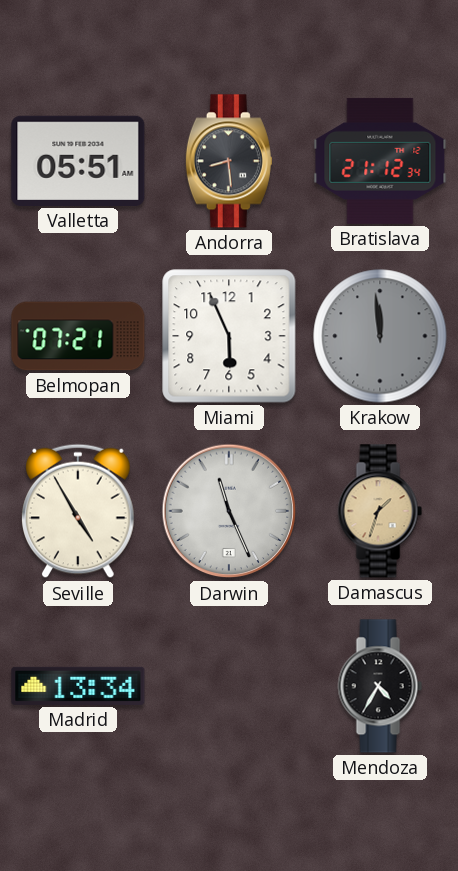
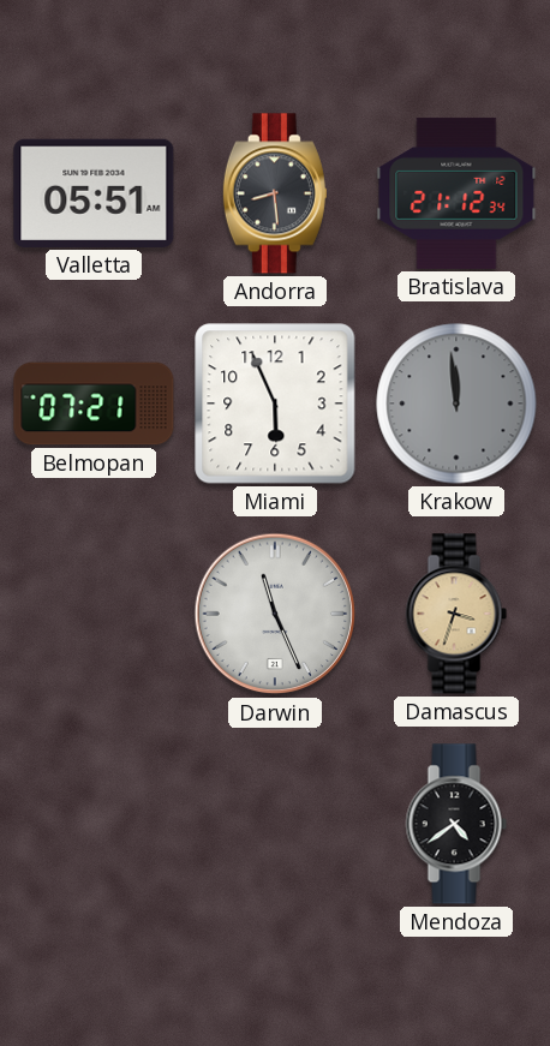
Seville: 4:55 -> none
Damascus: 1:33 -> 3:33
Madrid: 13:34 -> none
Mendoza: 4:35 -> 4:39
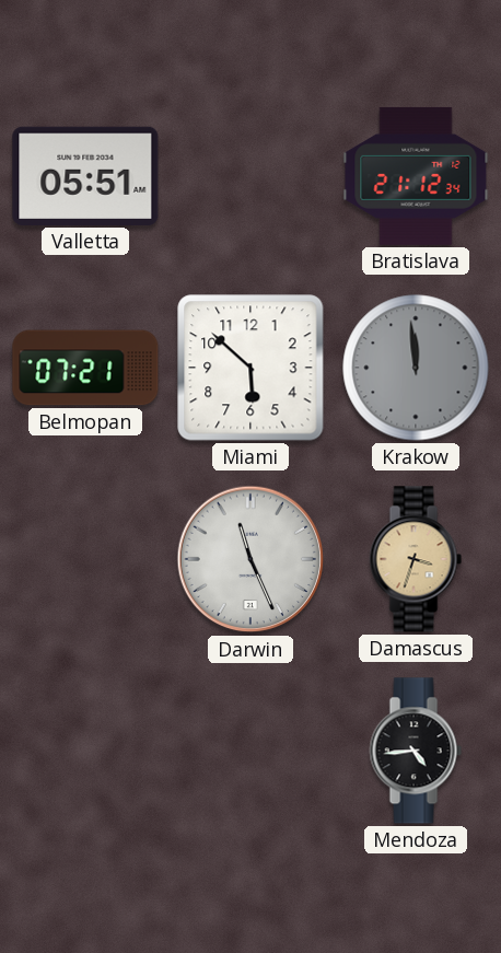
Andorra: 8:29 -> none
Miami: 5:56 -> 5:52
Mendoza: 4:39 -> 4:44
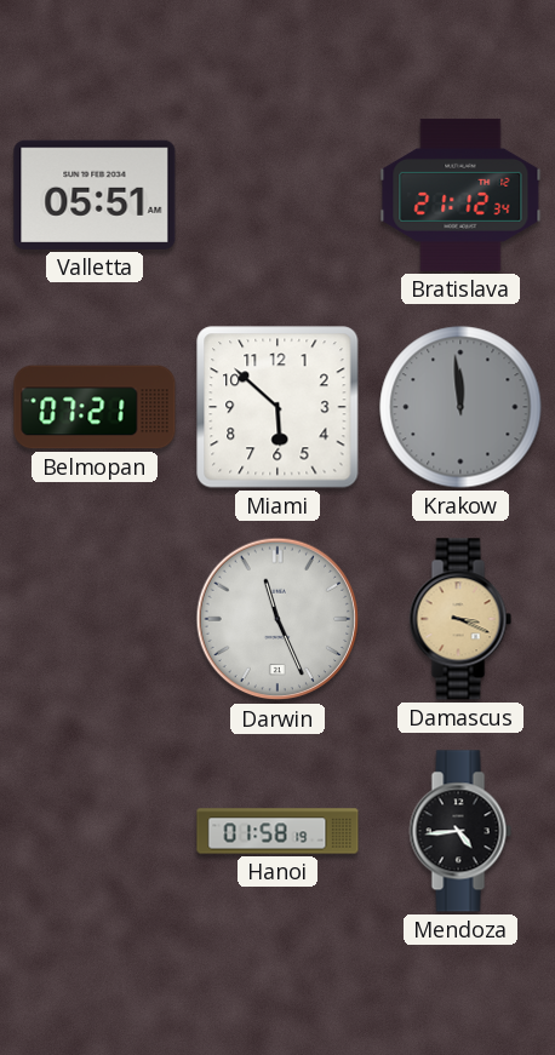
Damascus: 3:33 -> 3:19
Hanoi: none -> 01:58
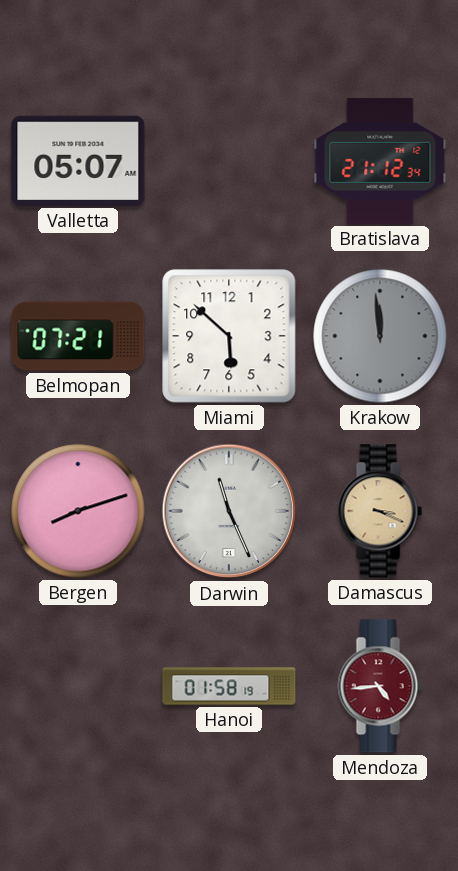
Valletta: 05:51 -> 05:07
Bergen: none -> 8:12
Mendoza dial: black -> burgundy
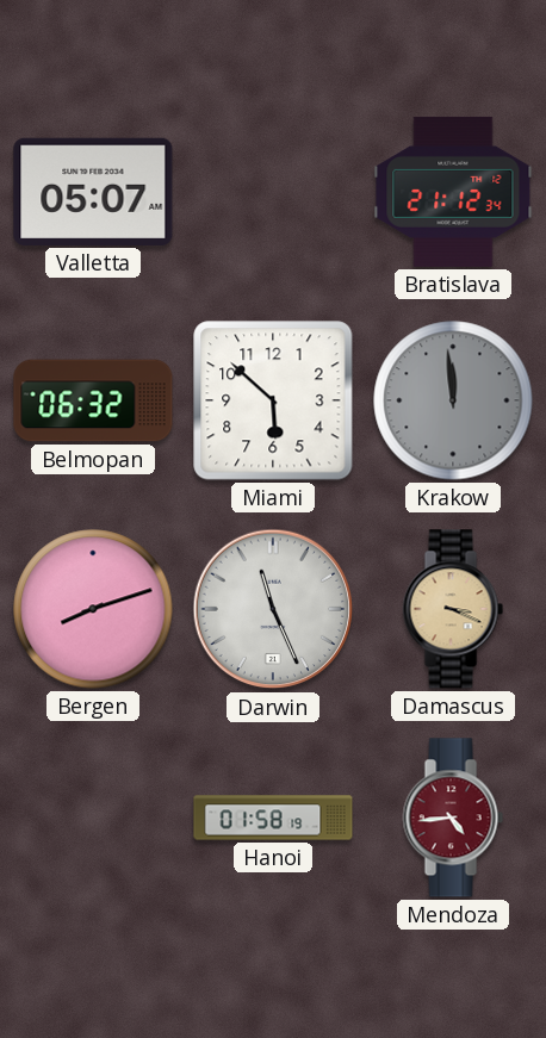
Belmopan: 07:21 -> 06:32
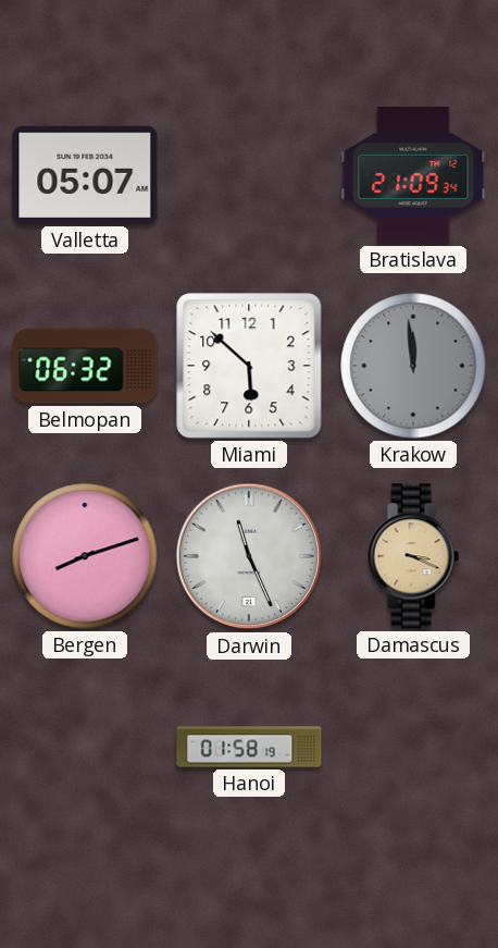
Bratislava: 21:12 -> 21:09
Mendoza: 4:44 -> none
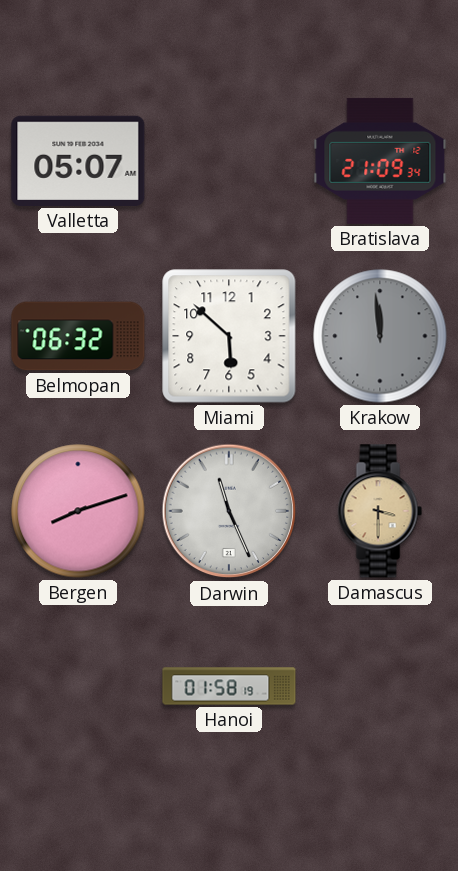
Damascus: 3:19 -> 3:30
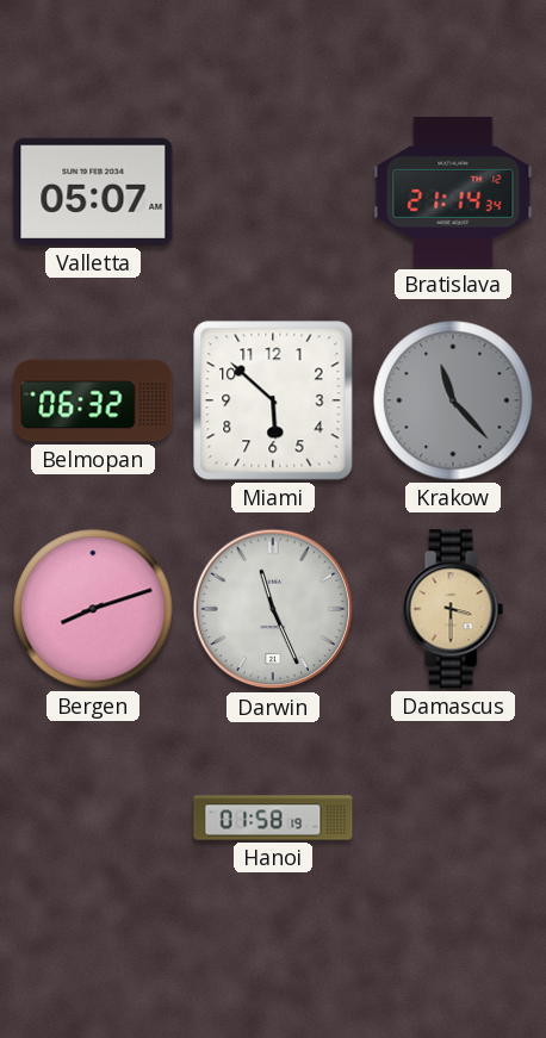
Bratislava: 21:09 -> 21:14
Krakow: 11:59 -> 11:23
